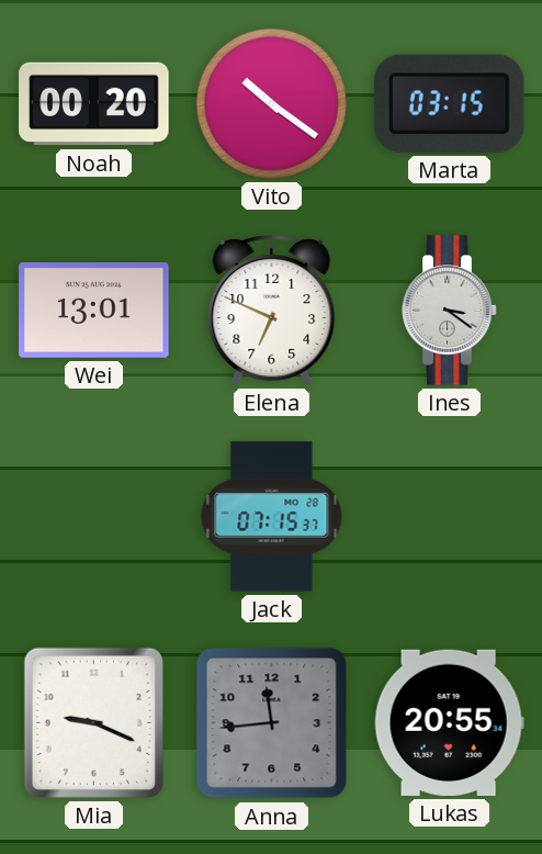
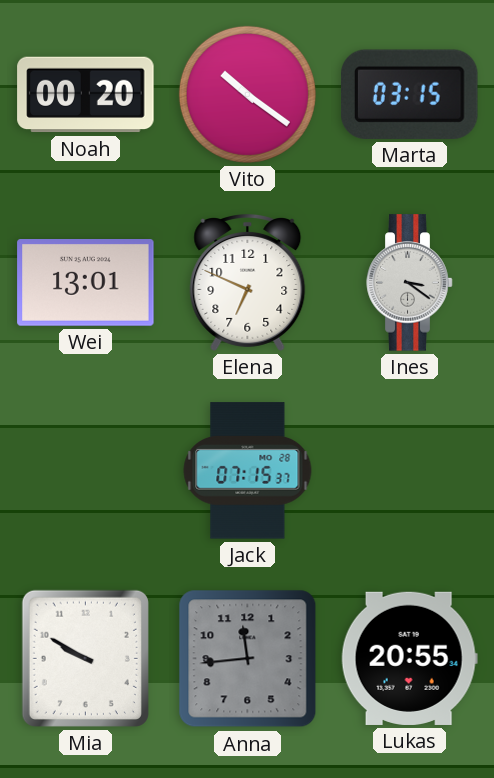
Mia: 9:19 -> 9:50
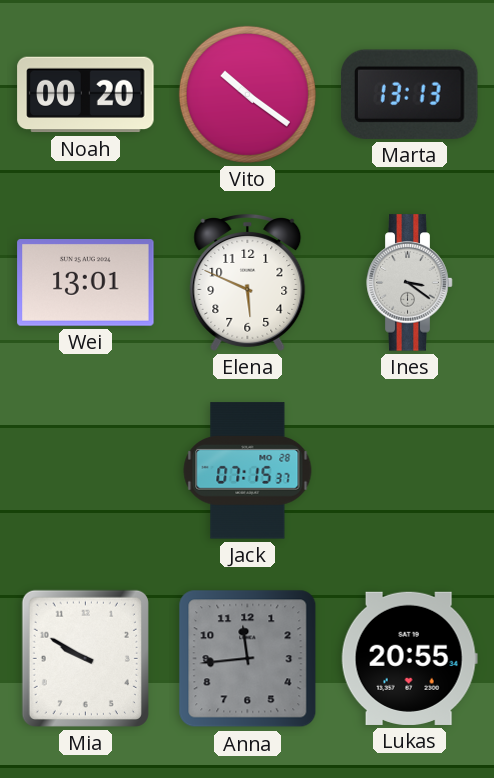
Marta: 03:15 -> 13:13
Elena: 6:49 -> 5:49
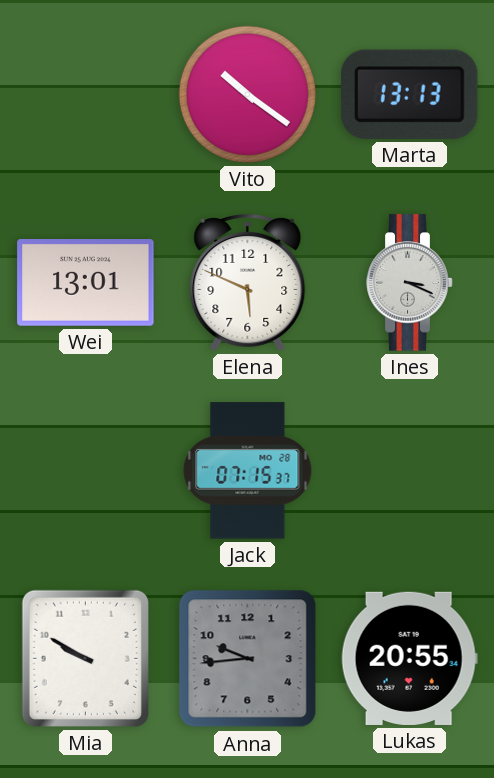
Noah: 00:20 -> none
Ines: 3:21 -> 3:19
Anna: 11:44 -> 9:44
